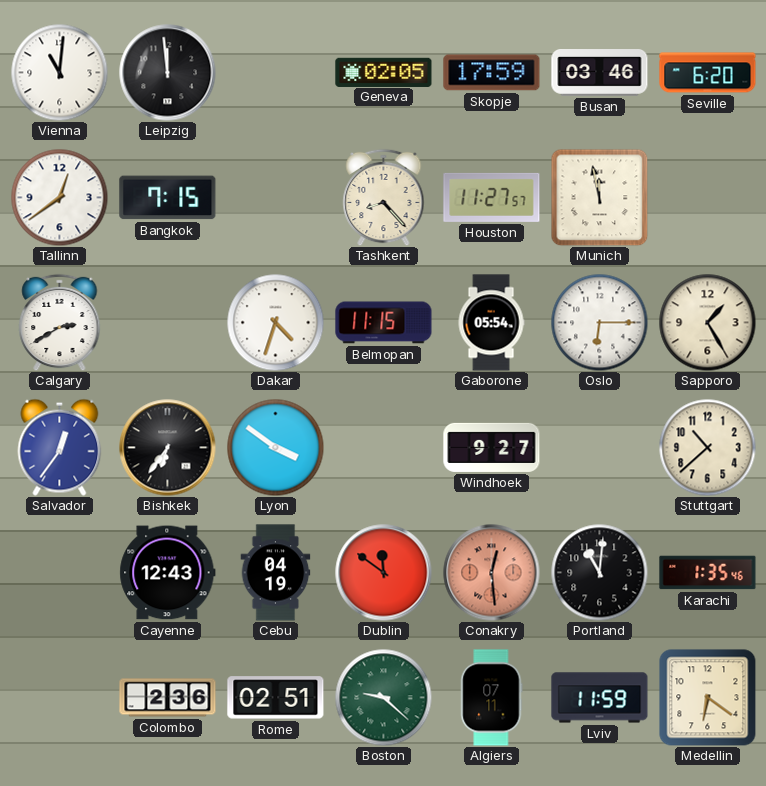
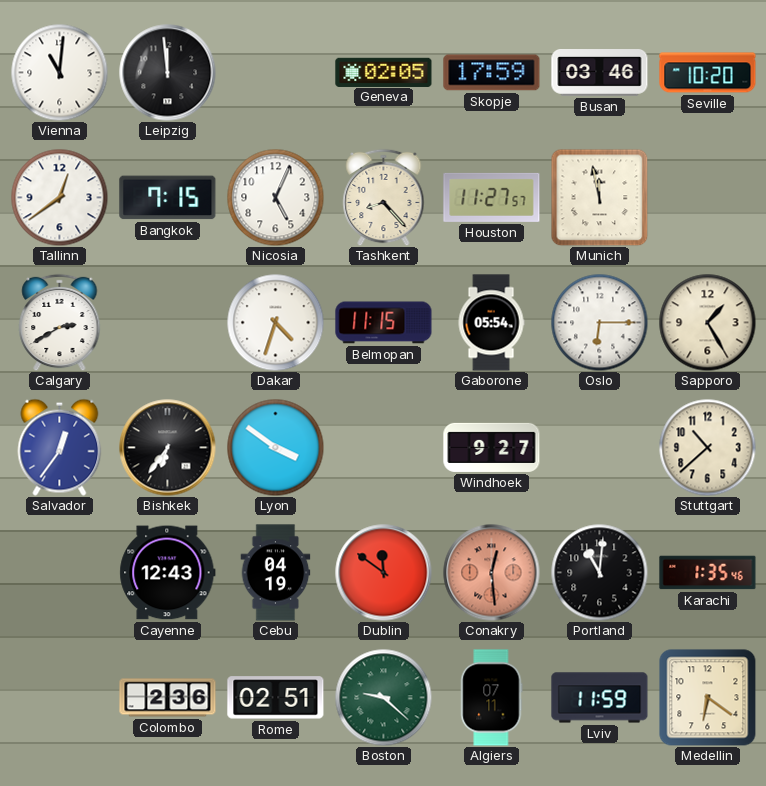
Seville: 6:20 -> 10:20
Nicosia: none -> 5:04
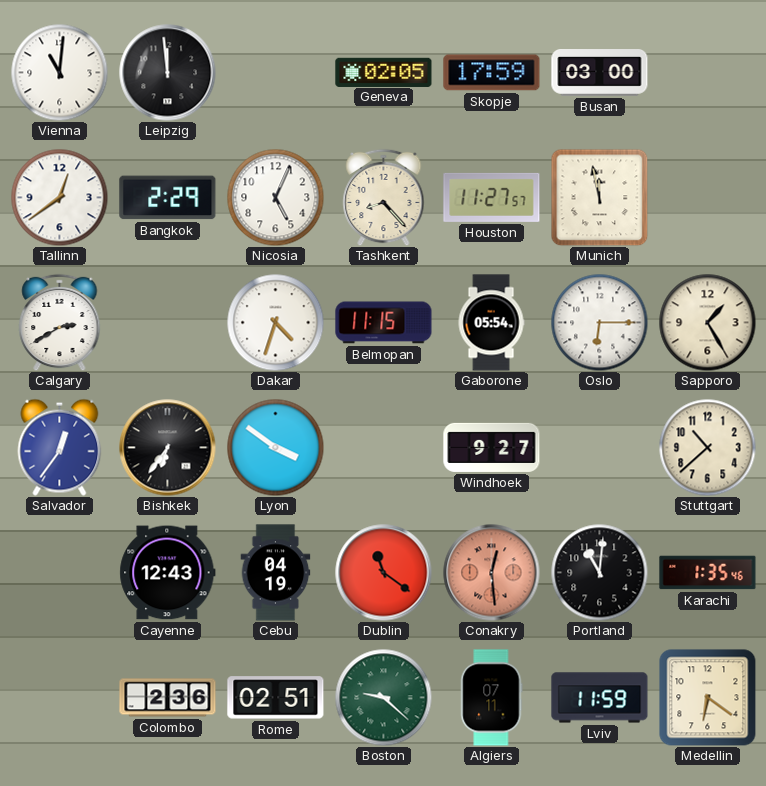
Busan: 03:46 -> 03:00
Seville: 10:20 -> none
Bangkok: 7:15 -> 2:29
Dublin: 11:51 -> 11:21
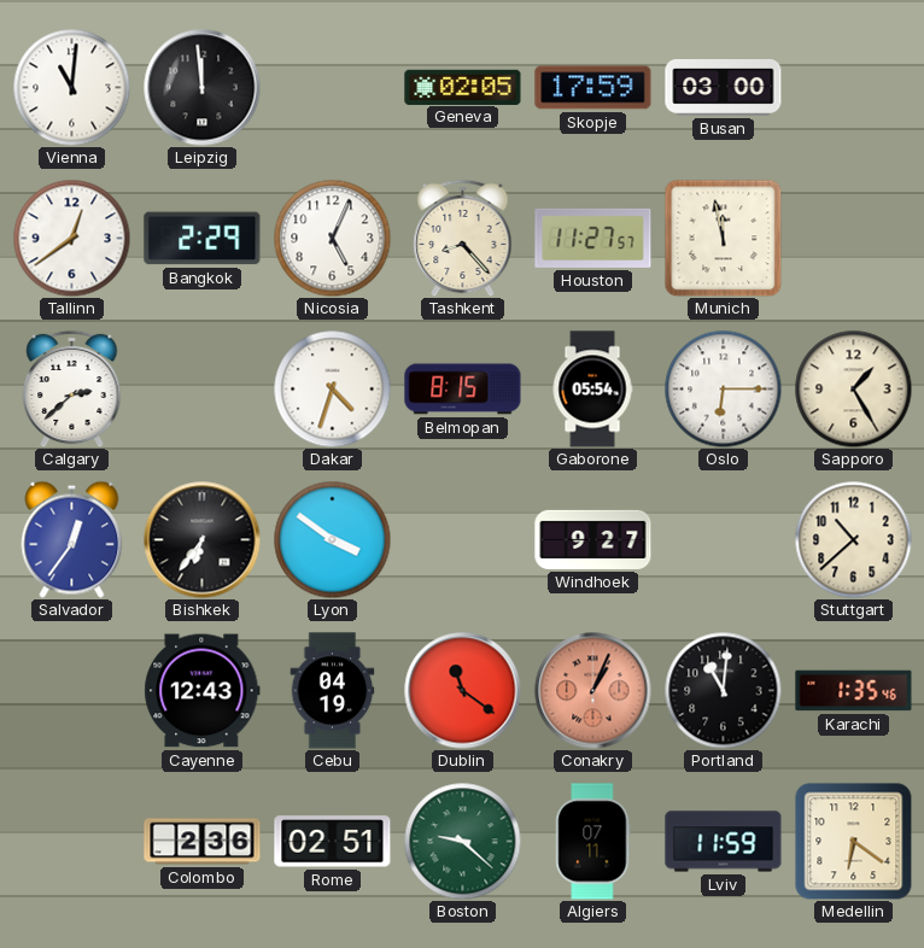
Calgary: 2:40 -> 2:38
Belmopan: 11:15 -> 8:15
Conakry: 12:29 -> 1:04
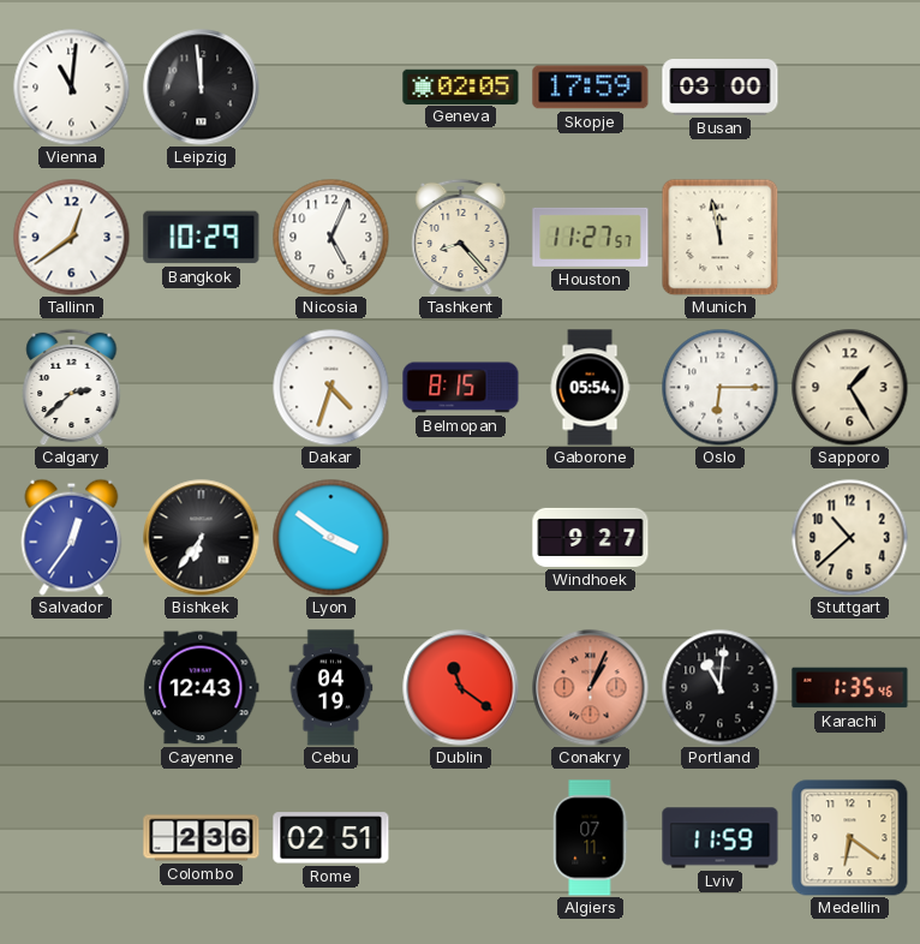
Bangkok: 2:29 -> 10:29
Boston: 9:22 -> none
